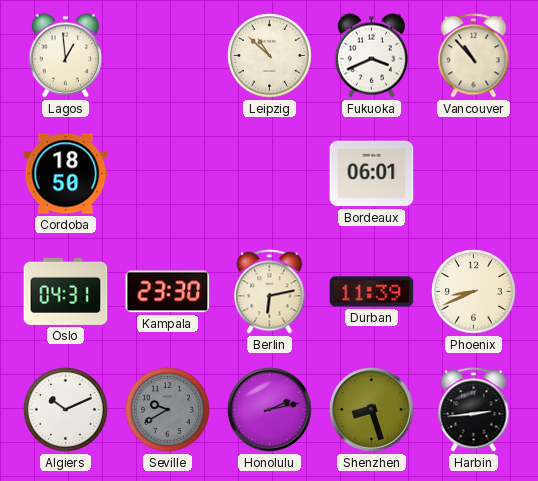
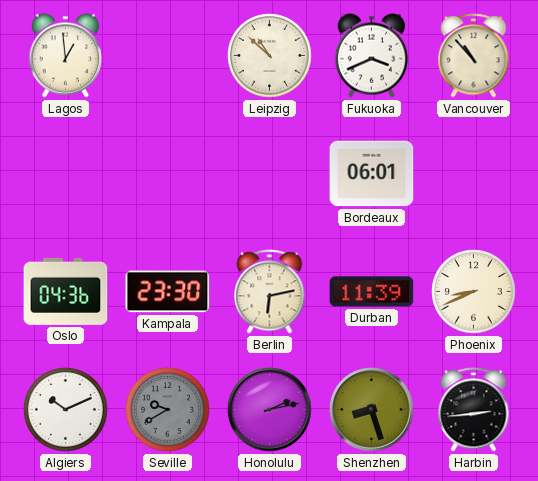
Cordoba: 18:50 -> none
Oslo: 04:31 -> 04:36
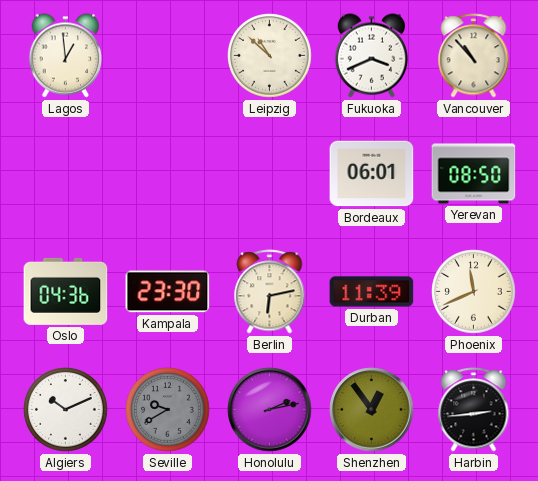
Yerevan: none -> 08:50
Phoenix: 8:41 -> 11:41
Shenzhen: 8:27 -> 12:54
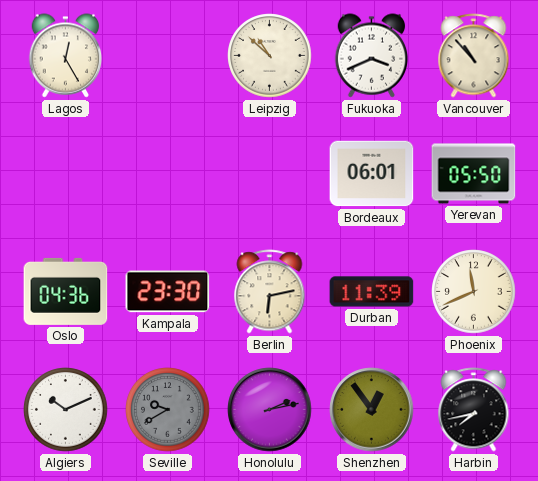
Lagos: 12:59 -> 12:25
Yerevan: 08:50 -> 05:50
Harbin: 2:44 -> 7:43
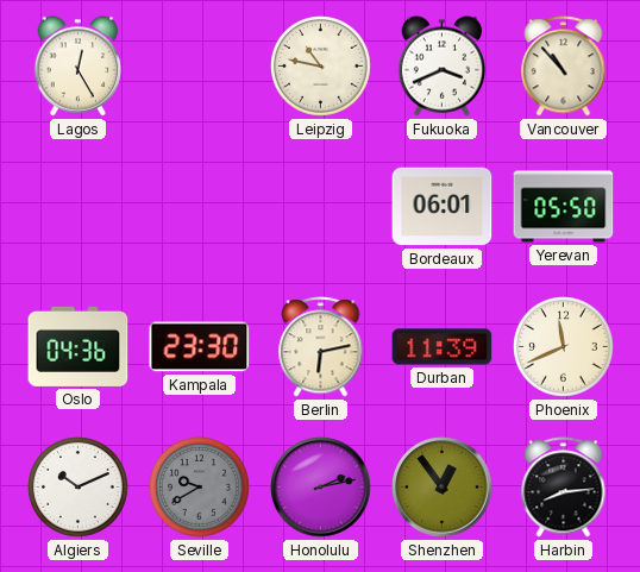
Leipzig: 10:52 -> 10:47
Harbin: 7:43 -> 8:14
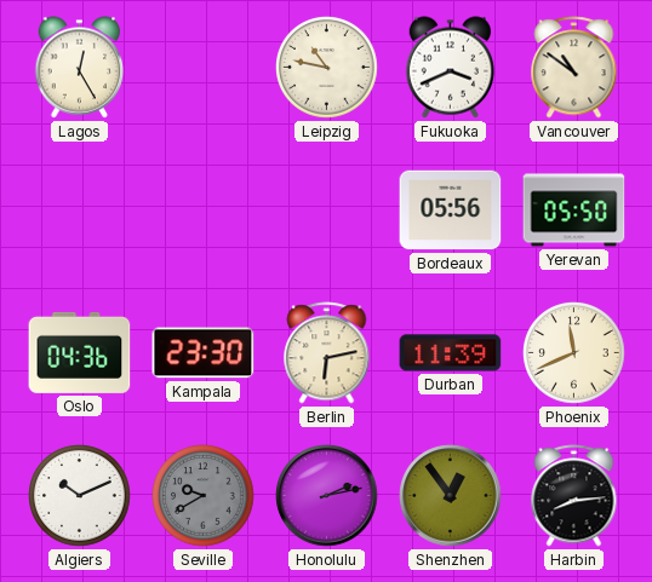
Vancouver: 10:53 -> 10:51
Bordeaux: 06:01 -> 05:56
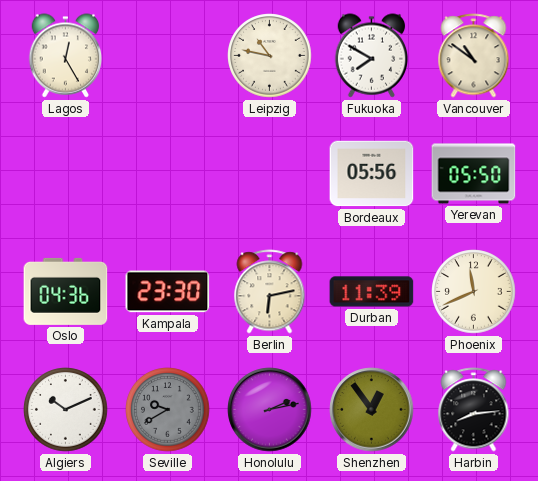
Fukuoka: 3:41 -> 7:50
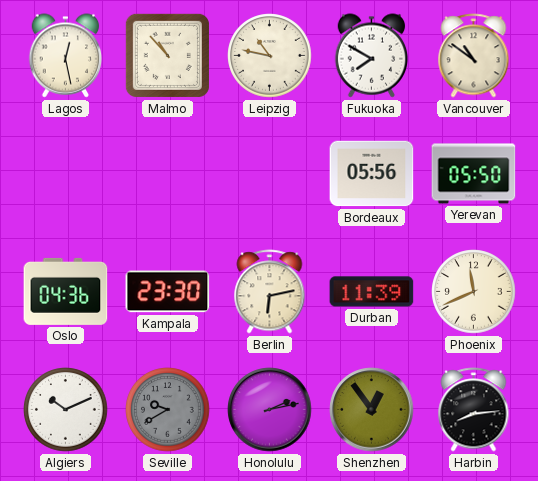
Lagos: 12:25 -> 12:28
Malmo: none -> 10:53
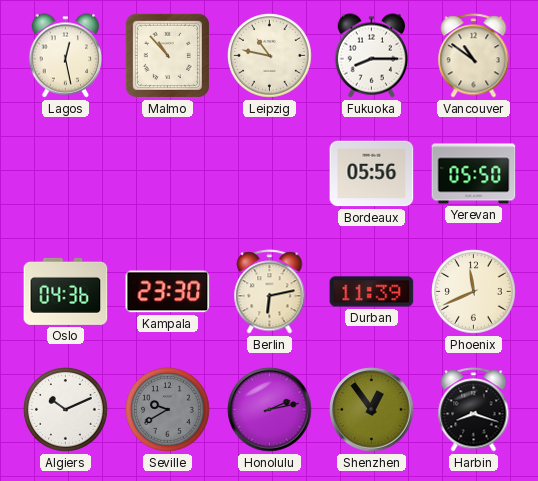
Fukuoka: 7:50 -> 8:15
Harbin: 8:14 -> 8:18
